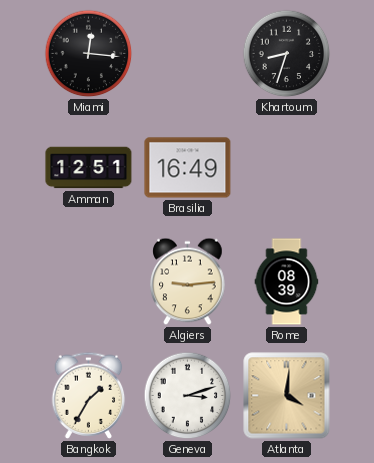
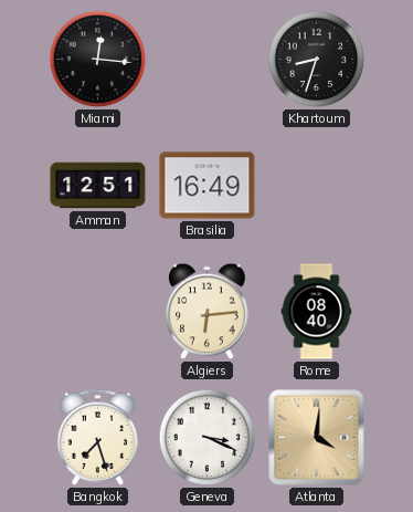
Algiers: 9:14 -> 6:14
Rome: 08:39 -> 08:40
Bangkok: 1:35 -> 7:27
Geneva: 3:12 -> 3:19
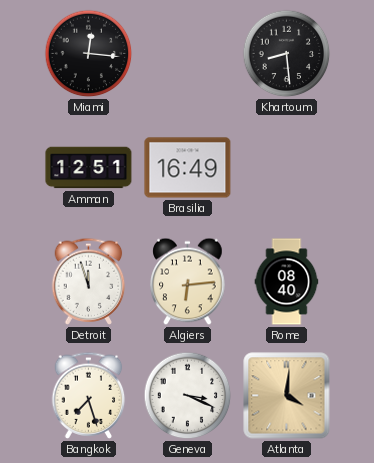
Khartoum: 8:33 -> 8:29
Detroit: none -> 11:57
